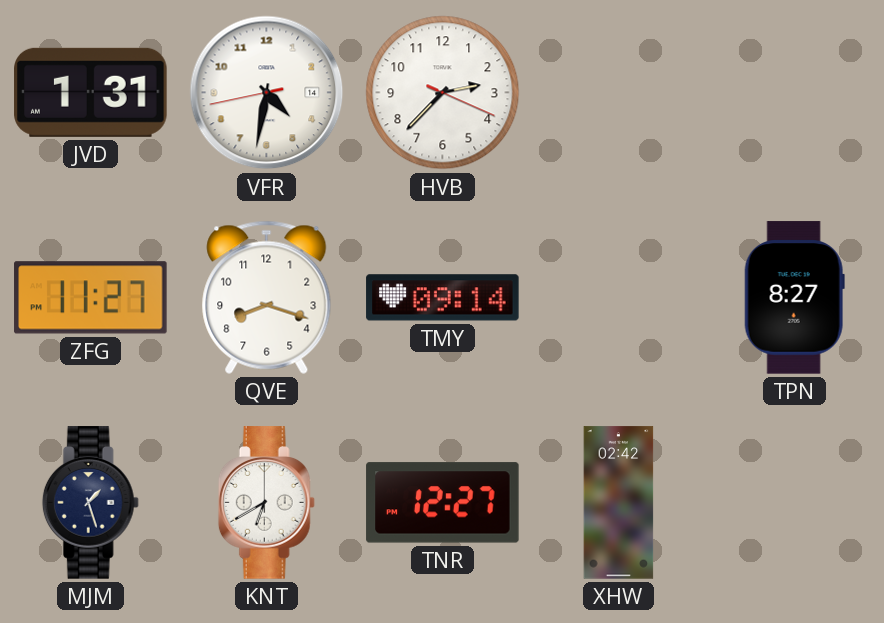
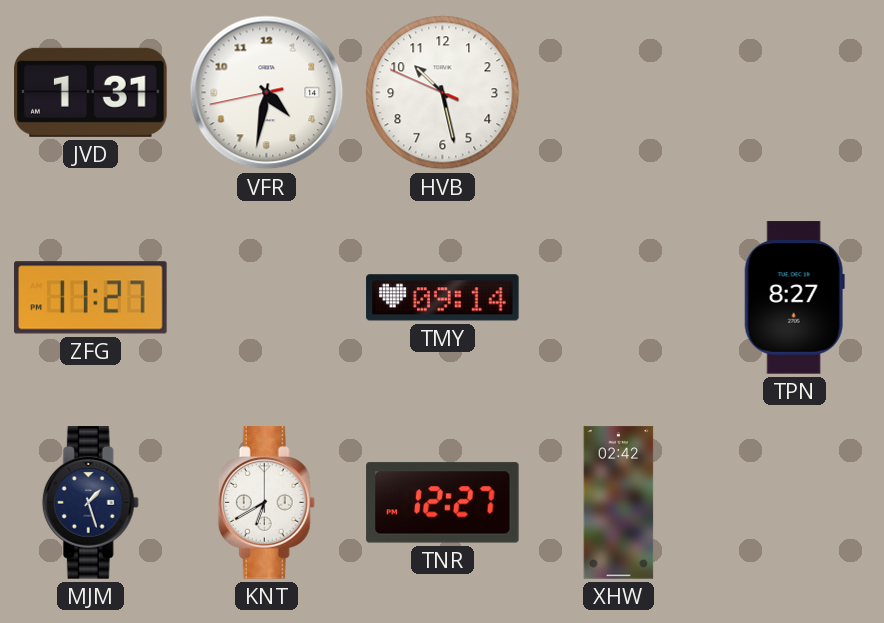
HVB: 2:37 -> 10:27
QVE: 8:18 -> none
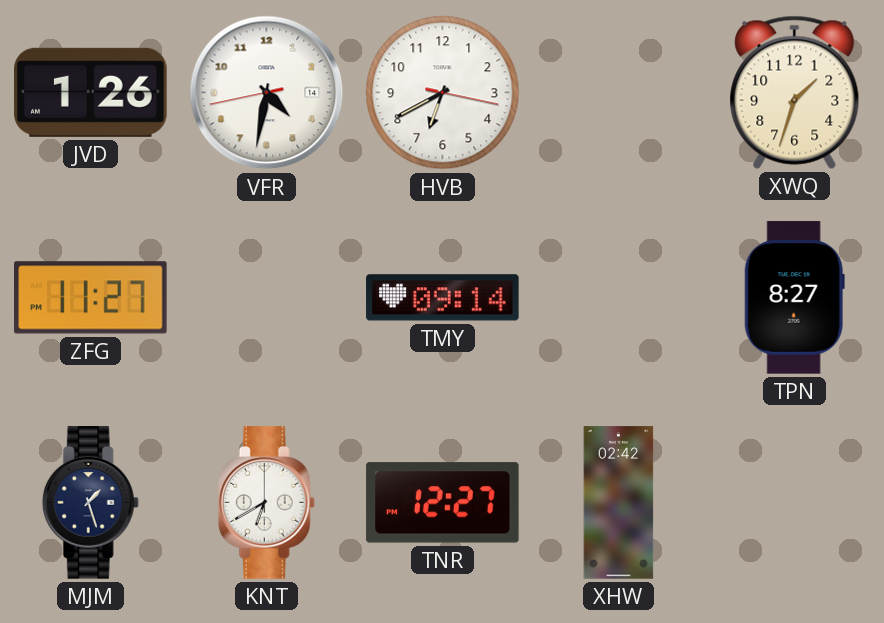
JVD: 1:31 -> 1:26
HVB: 10:27 -> 6:40
XWQ: none -> 1:33
